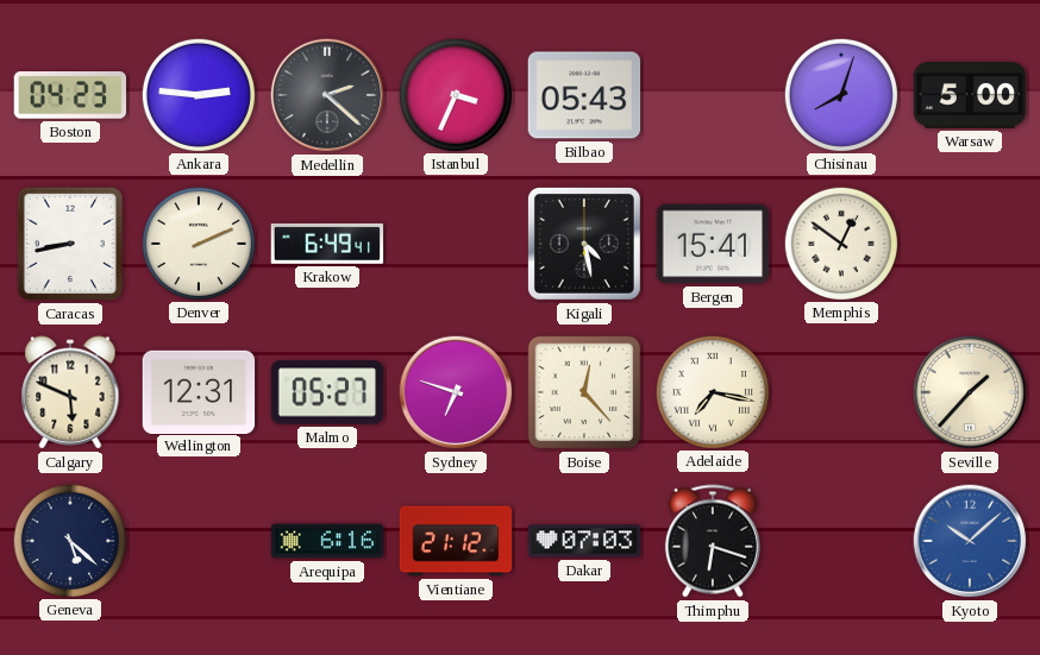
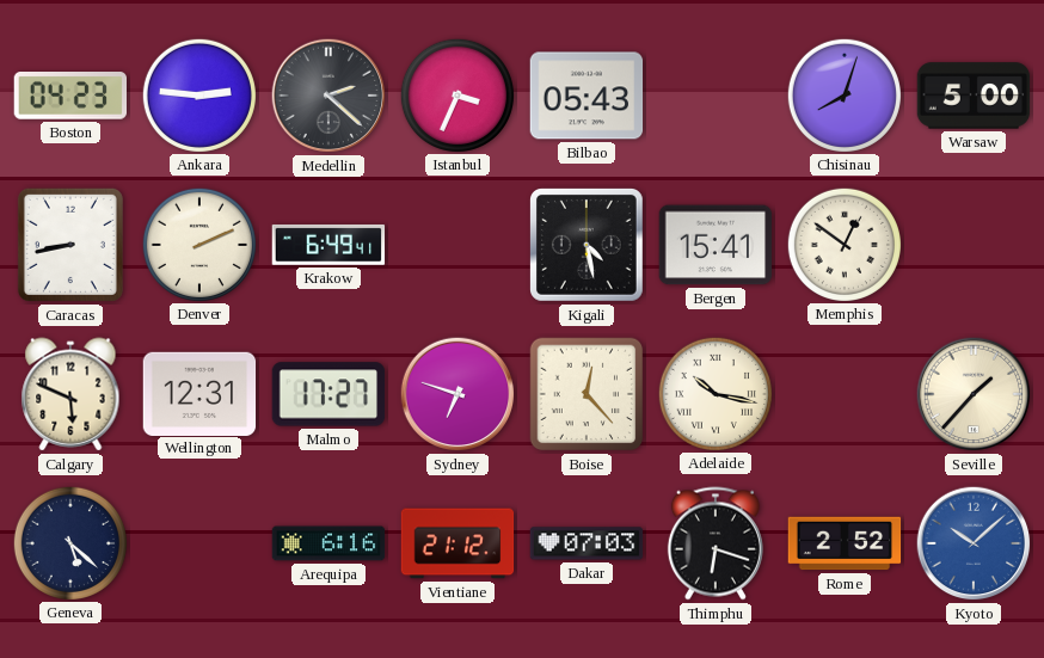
Malmo: 05:27 -> 17:27
Adelaide: 7:17 -> 10:17
Rome: none -> 2:52
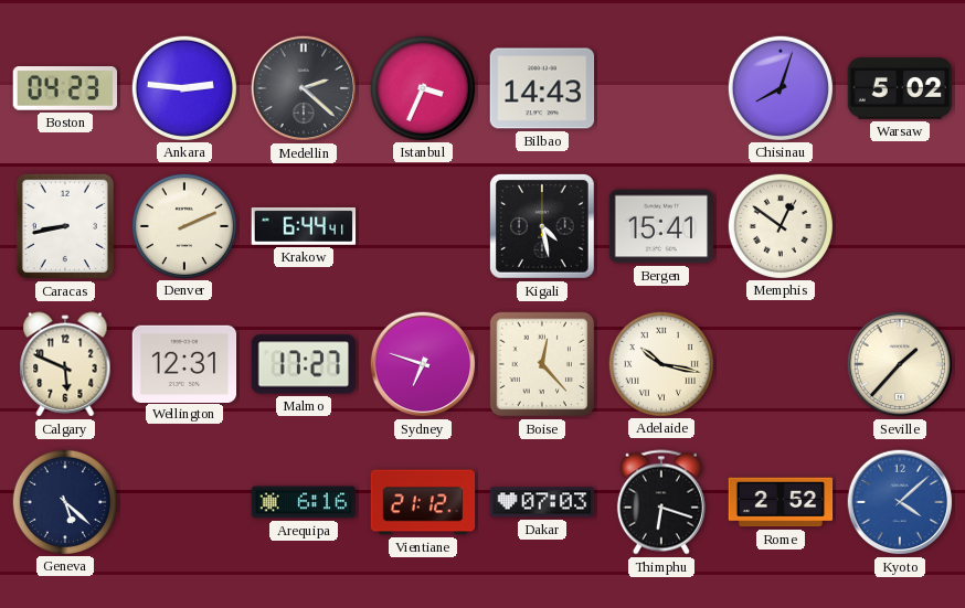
Bilbao: 05:43 -> 14:43
Warsaw: 5:00 -> 5:02
Krakow: 6:49 -> 6:44
Kyoto: 10:08 -> 4:08
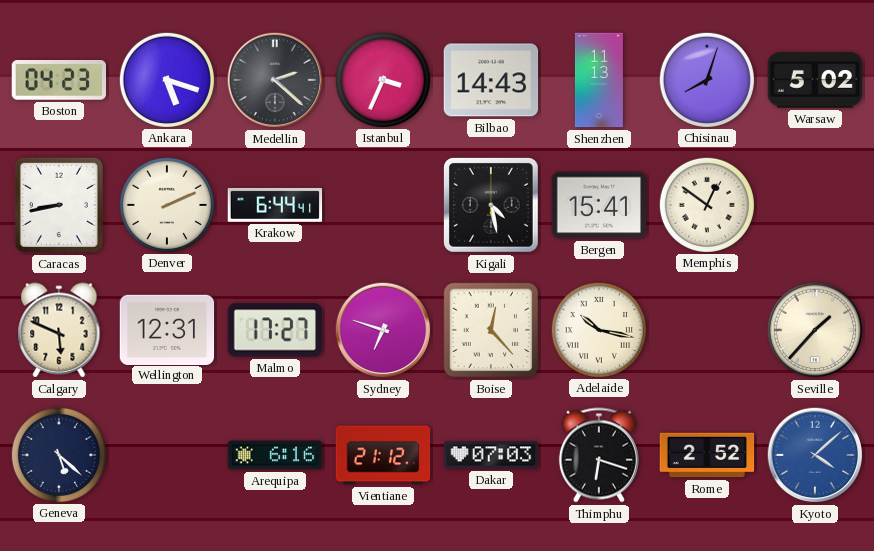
Ankara: 2:46 -> 5:18
Shenzhen: none -> 11:13
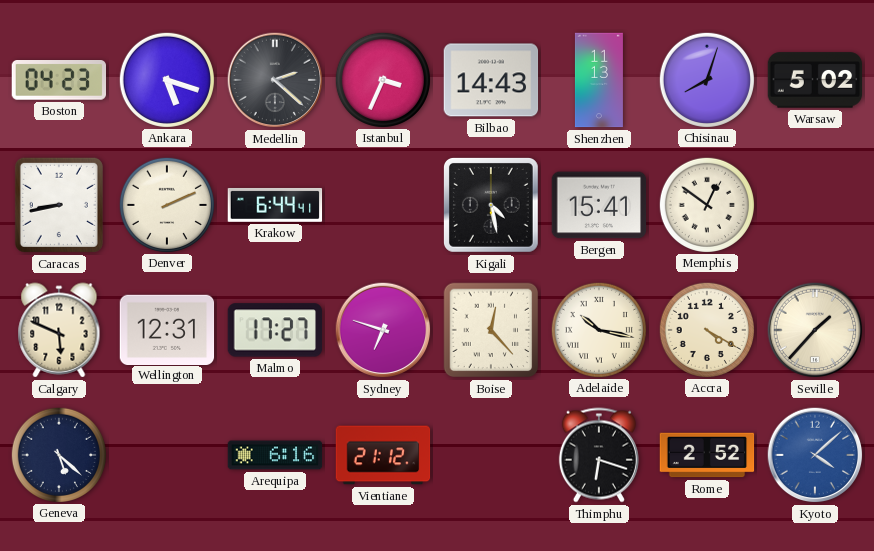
Accra: none -> 4:20
Dakar: 07:03 -> none
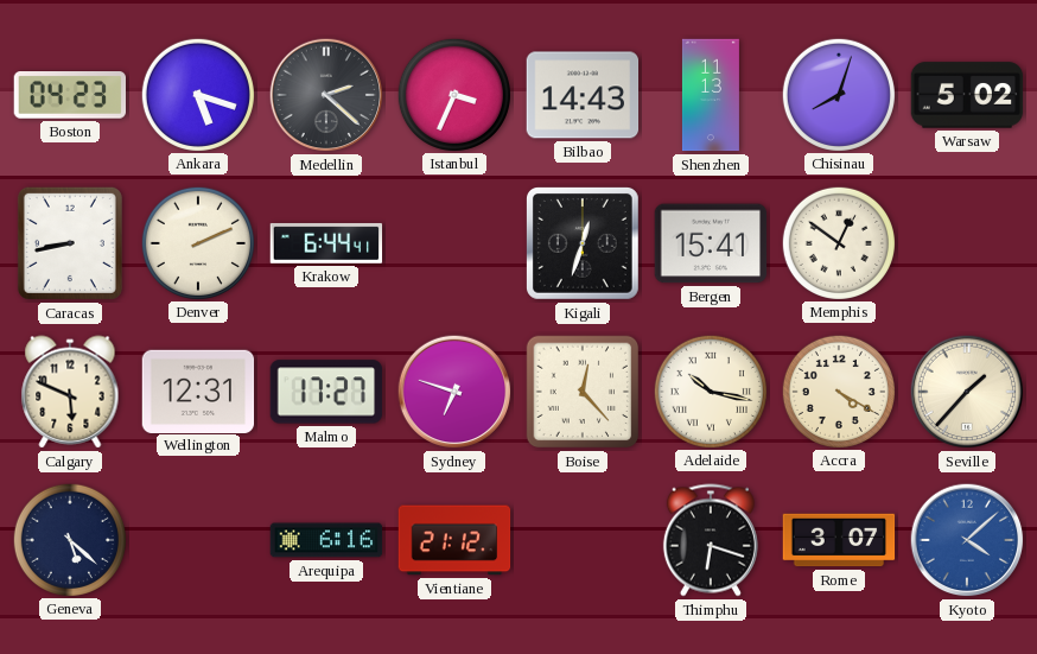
Kigali: 4:28 -> 12:33
Rome: 2:52 -> 3:07
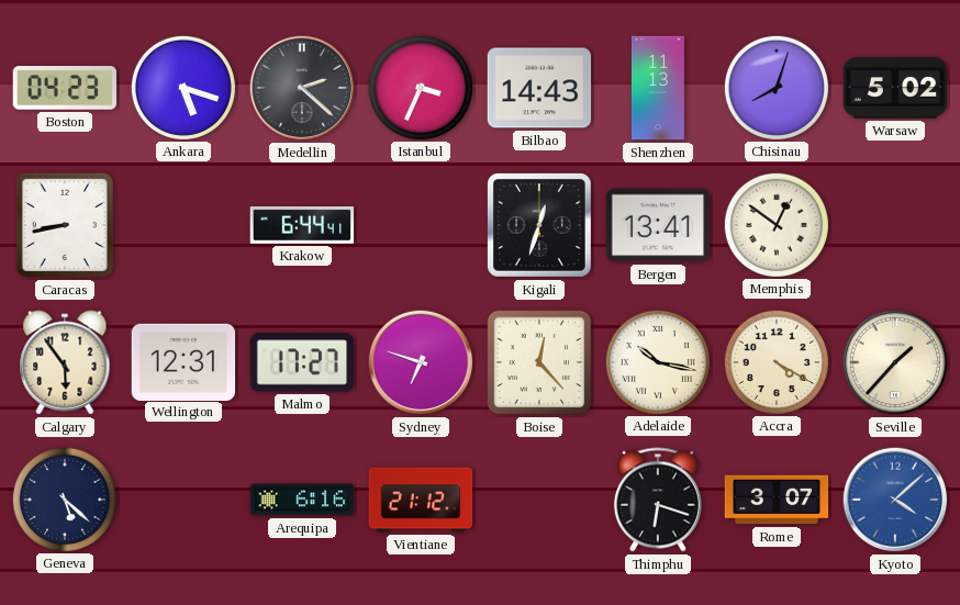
Denver: 2:11 -> none
Bergen: 15:41 -> 13:41
Calgary: 5:49 -> 5:54
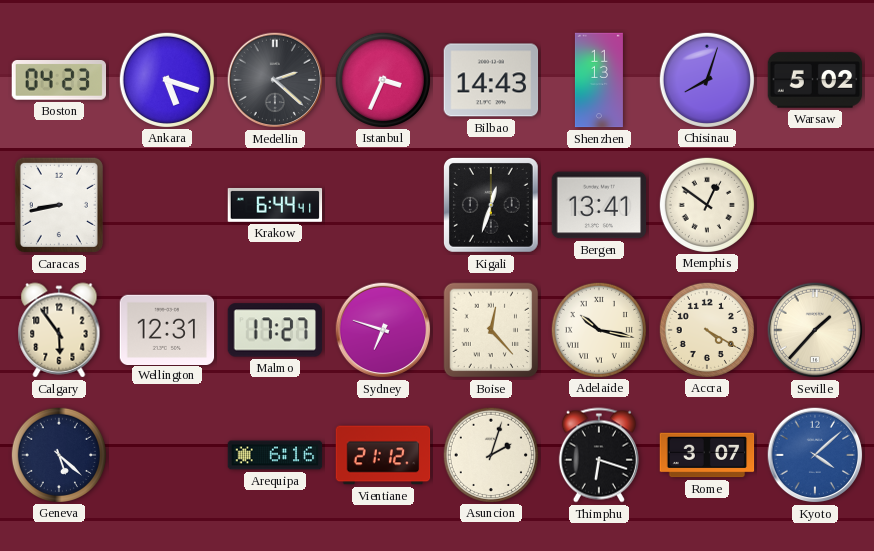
Asuncion: none -> 2:03
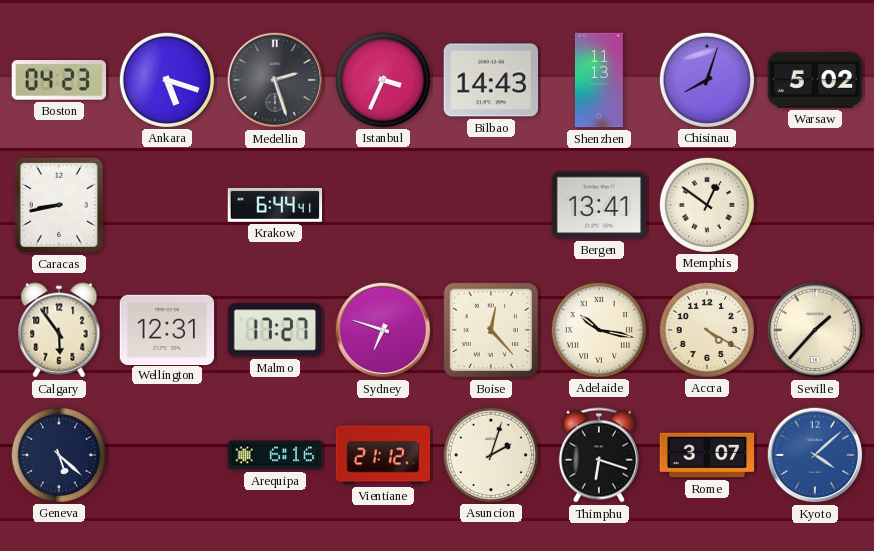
Medellin: 2:22 -> 2:27
Kigali: 12:33 -> none
